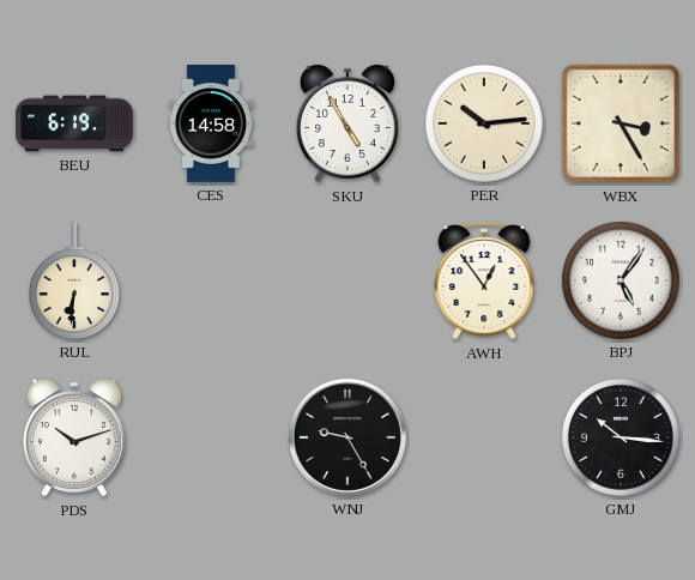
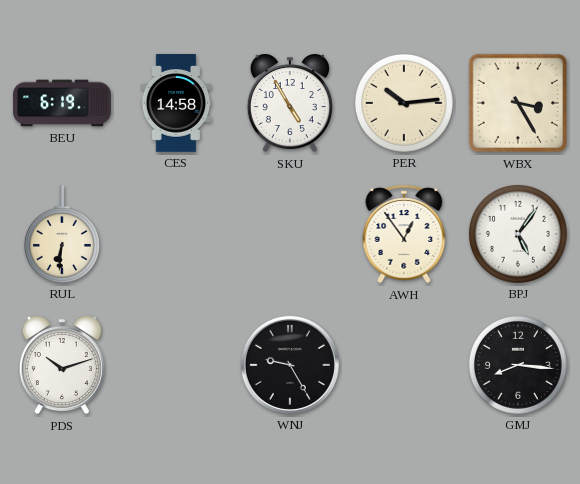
GMJ: 10:16 -> 8:16
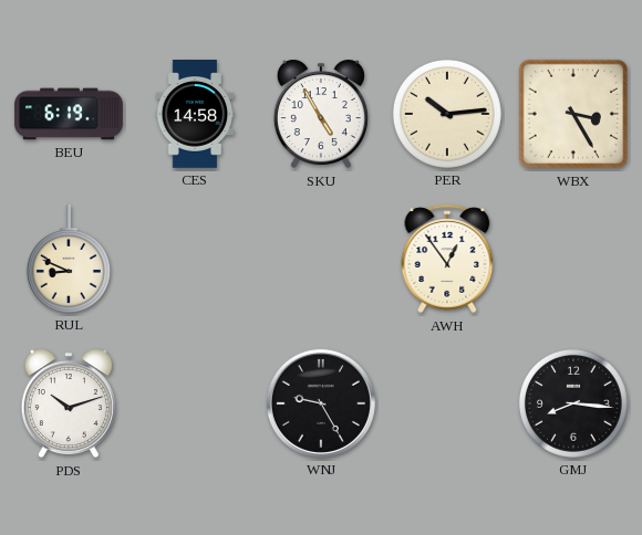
RUL: 6:31 -> 8:49
BPJ: 5:06 -> none
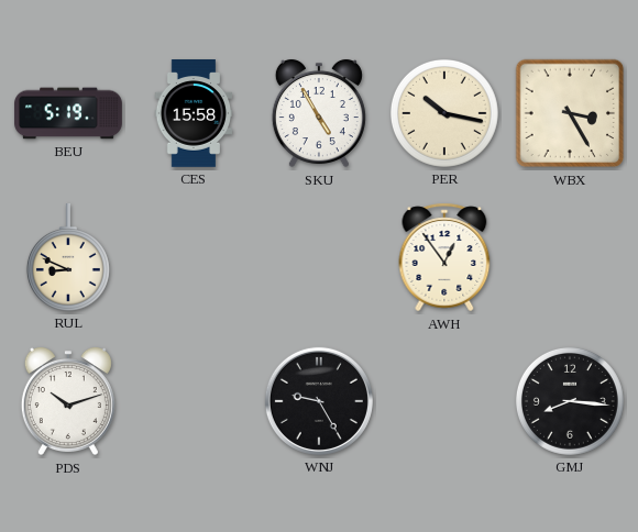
BEU: 6:19 -> 5:19
CES: 14:58 -> 15:58
PER: 10:14 -> 10:17
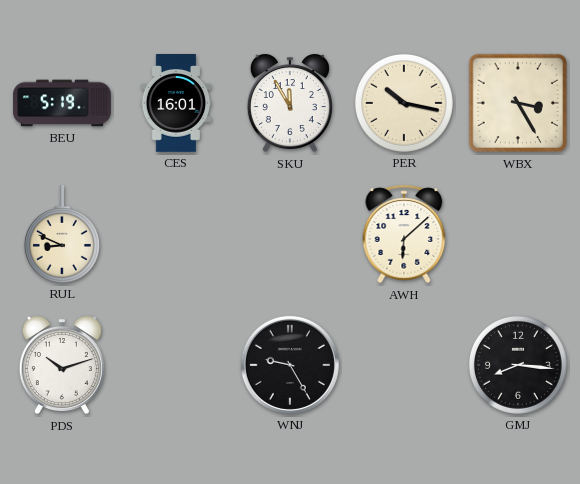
CES: 15:58 -> 16:01
SKU: 4:55 -> 11:55
AWH: 12:54 -> 6:08
